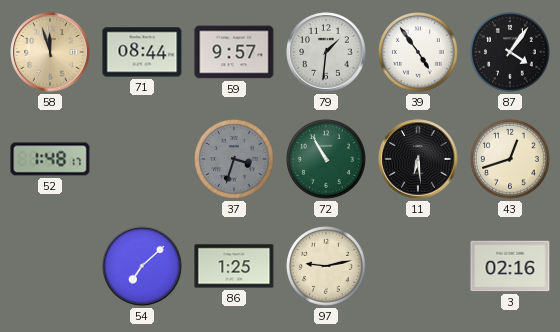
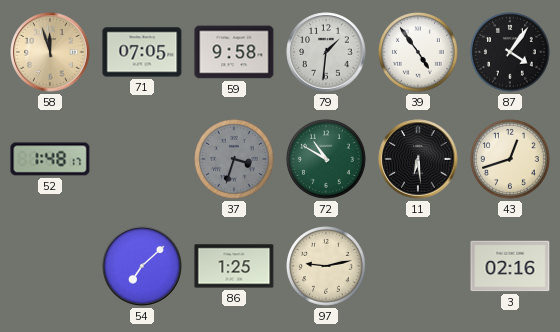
71: 08:44 -> 07:05
59: 9:57 -> 9:58
72: 10:55 -> 10:50
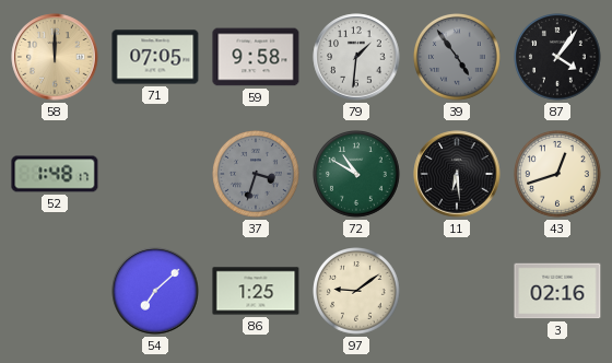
58: 11:57 -> 12:00
39 dial: white -> grey
97: 9:13 -> 9:09
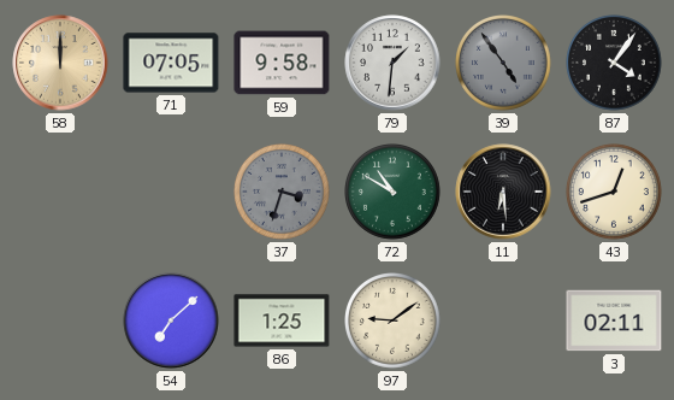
52: 1:48 -> none
3: 02:16 -> 02:11
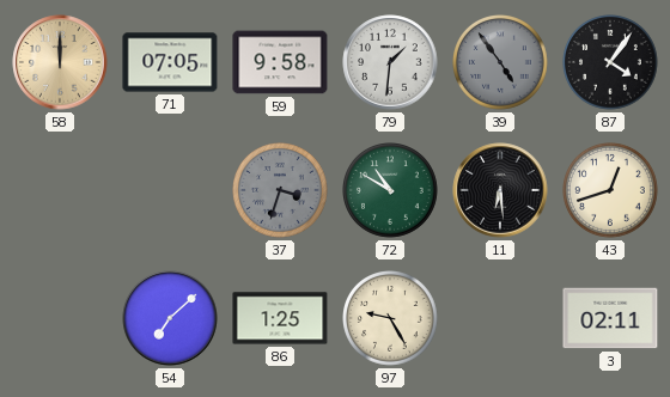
97: 9:09 -> 9:25
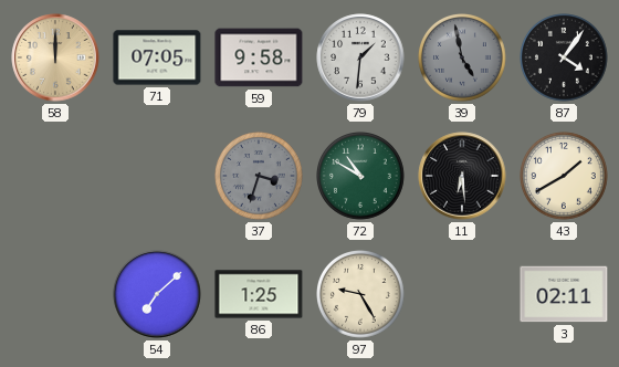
39: 4:54 -> 4:58
43: 12:42 -> 1:40
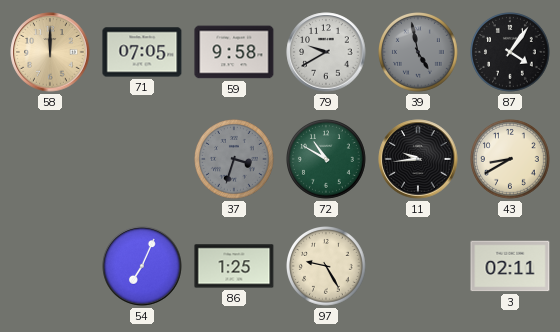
79: 1:31 -> 9:40
11: 6:29 -> 9:44
43: 1:40 -> 8:40
54: 7:08 -> 7:04
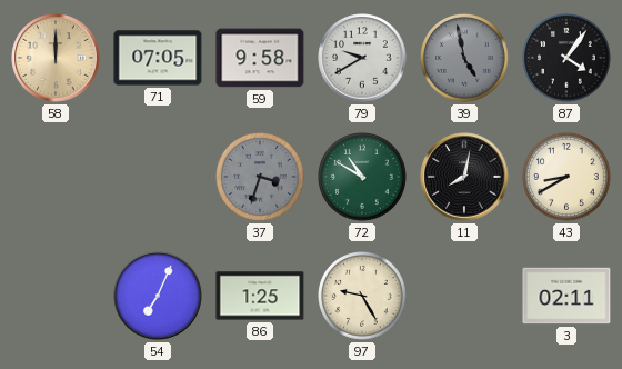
11: 9:44 -> 8:02
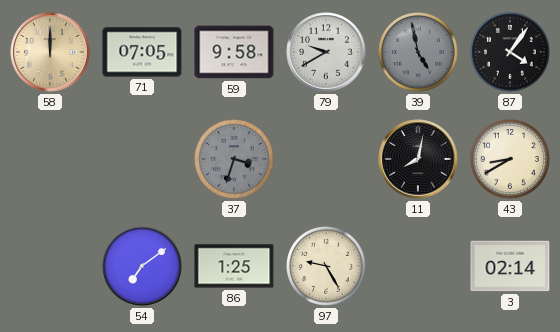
72: 10:50 -> none
54: 7:04 -> 7:09
3: 02:11 -> 02:14
